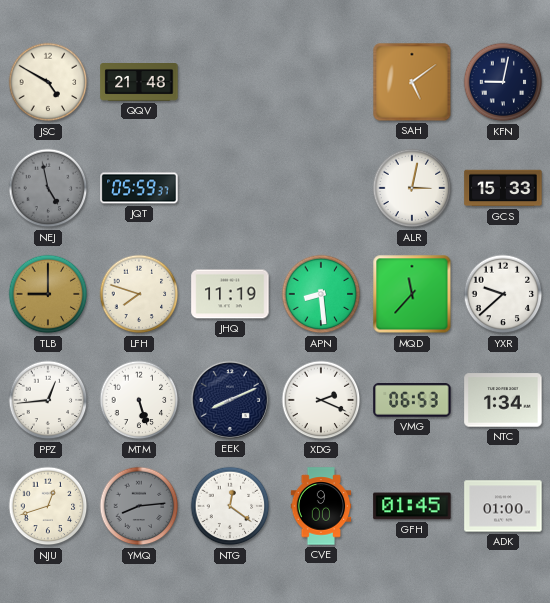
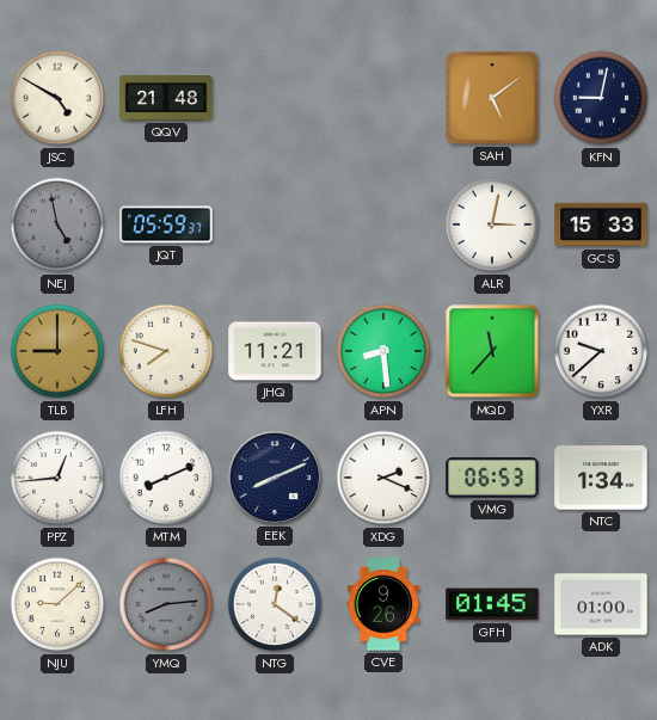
JHQ: 11:19 -> 11:21
MTM: 5:27 -> 8:11
NJU: 12:42 -> 9:08
CVE: 9:00 -> 9:26
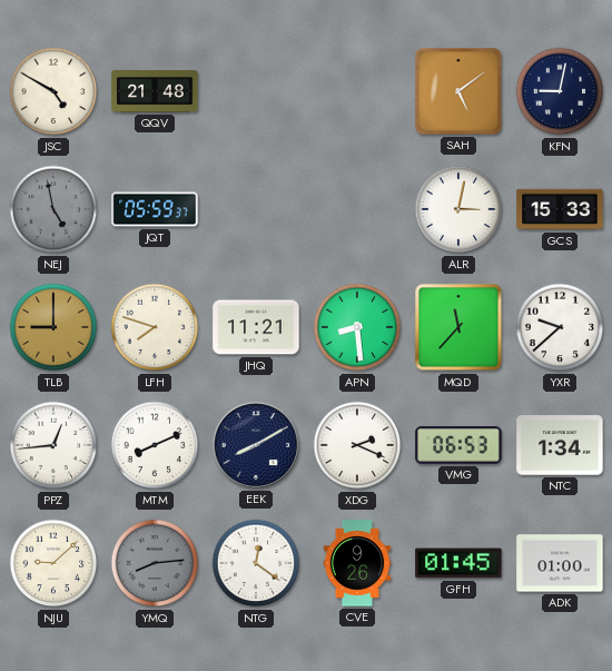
EEK: 8:11 -> 8:10
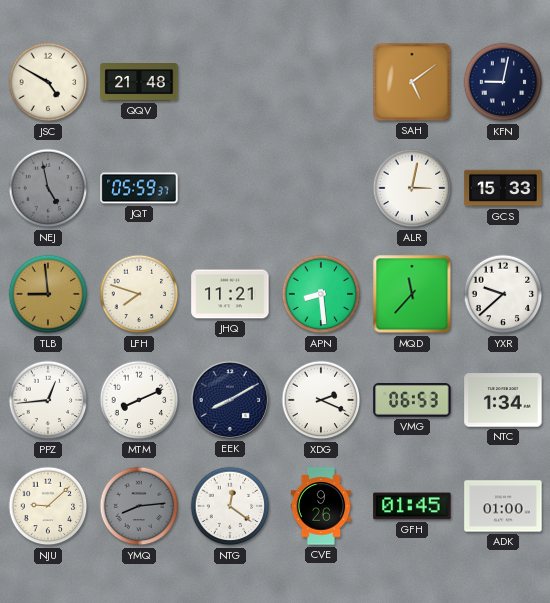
TLB: 9:00 -> 8:59
